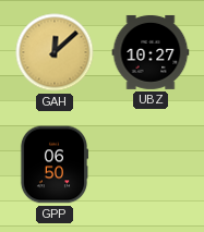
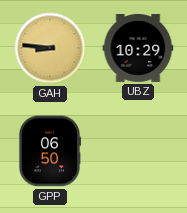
GAH: 12:08 -> 8:46
UBZ: 10:27 -> 10:29
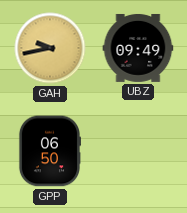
GAH: 8:46 -> 9:43
UBZ: 10:29 -> 09:49
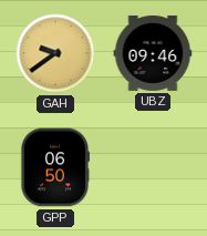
GAH: 9:43 -> 9:39
UBZ: 09:49 -> 09:46
